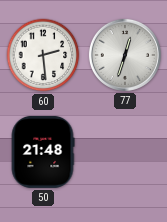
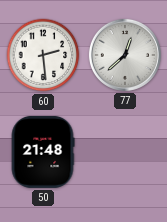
77: 12:33 -> 12:38
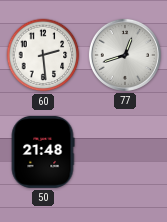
77: 12:38 -> 12:42
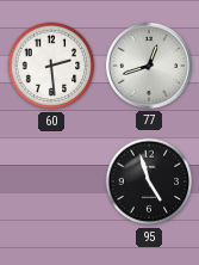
50: 21:48 -> none
95: none -> 4:57
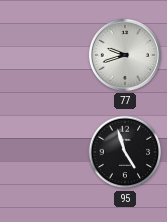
60: 2:29 -> none
77: 12:42 -> 9:42
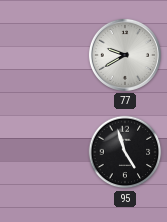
77: 9:42 -> 9:40
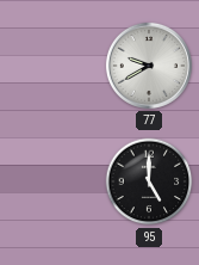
95: 4:57 -> 5:00
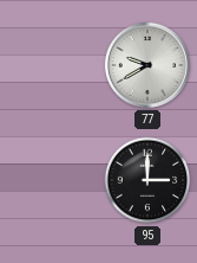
95: 5:00 -> 3:00
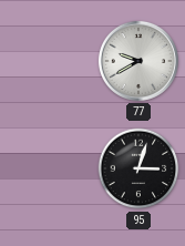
95: 3:00 -> 3:03
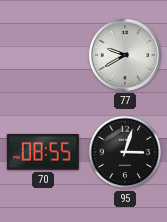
70: none -> 08:55
